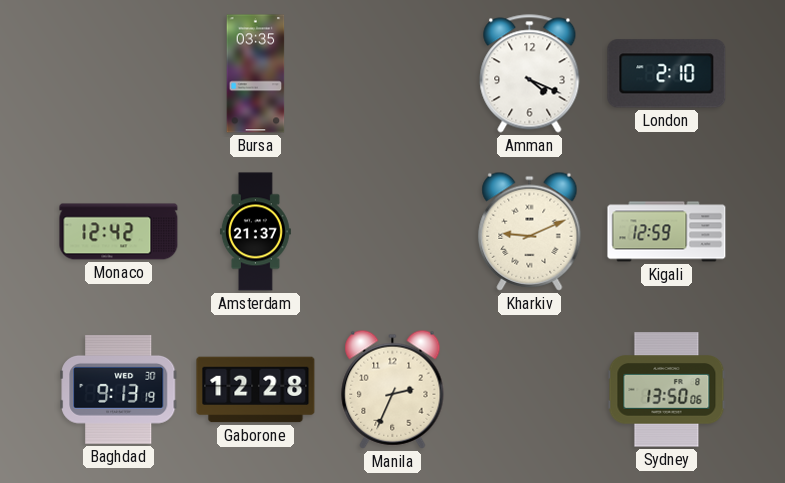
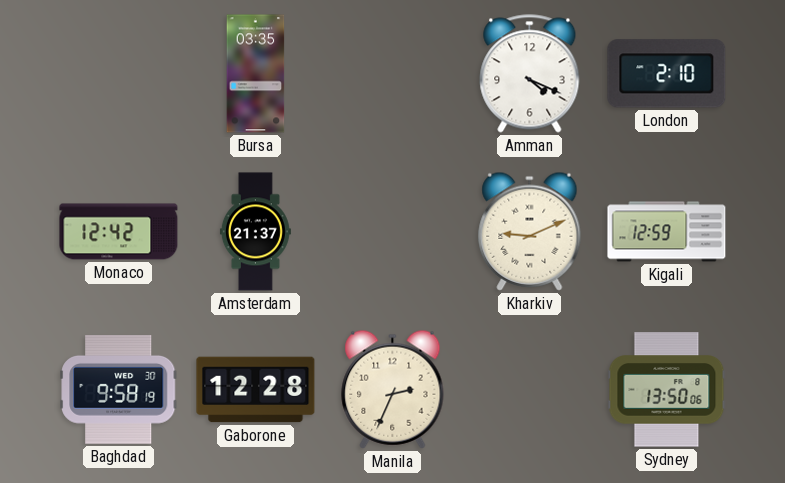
Baghdad: 9:13 -> 9:58
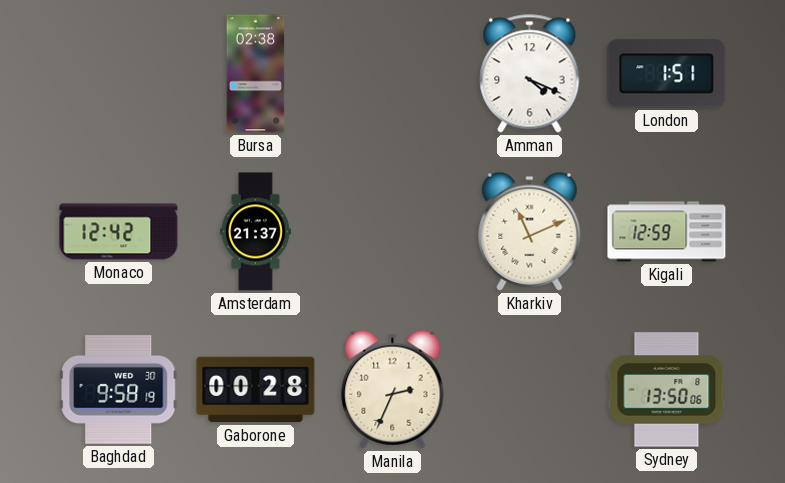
Bursa: 03:35 -> 02:38
London: 2:10 -> 1:51
Kharkiv: 9:11 -> 11:11
Gaborone: 12:28 -> 00:28
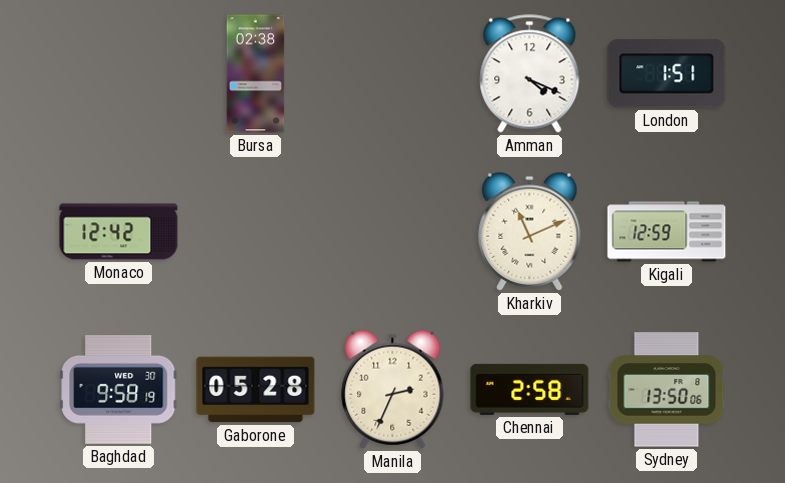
Amsterdam: 21:37 -> none
Gaborone: 00:28 -> 05:28
Chennai: none -> 2:58
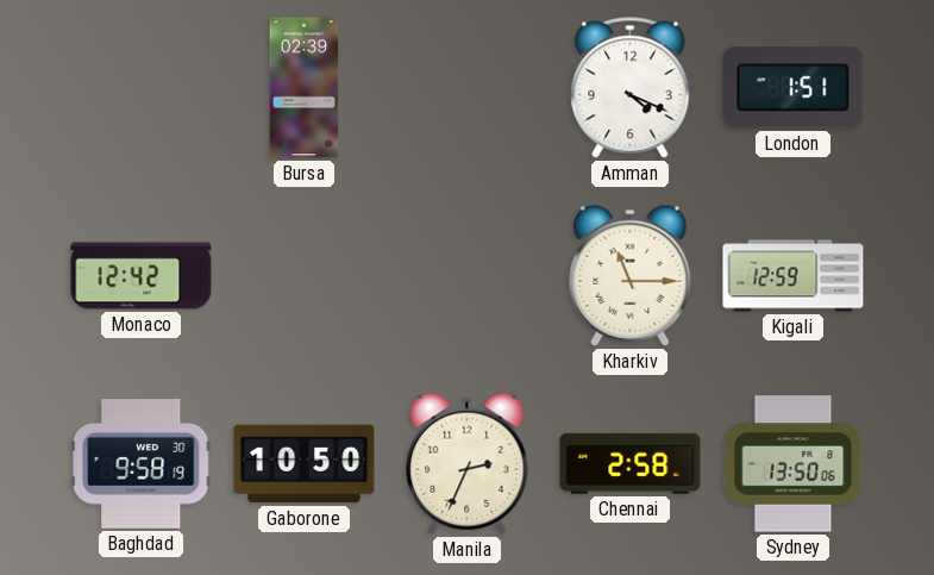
Bursa: 02:38 -> 02:39
Kharkiv: 11:11 -> 11:15
Gaborone: 05:28 -> 10:50
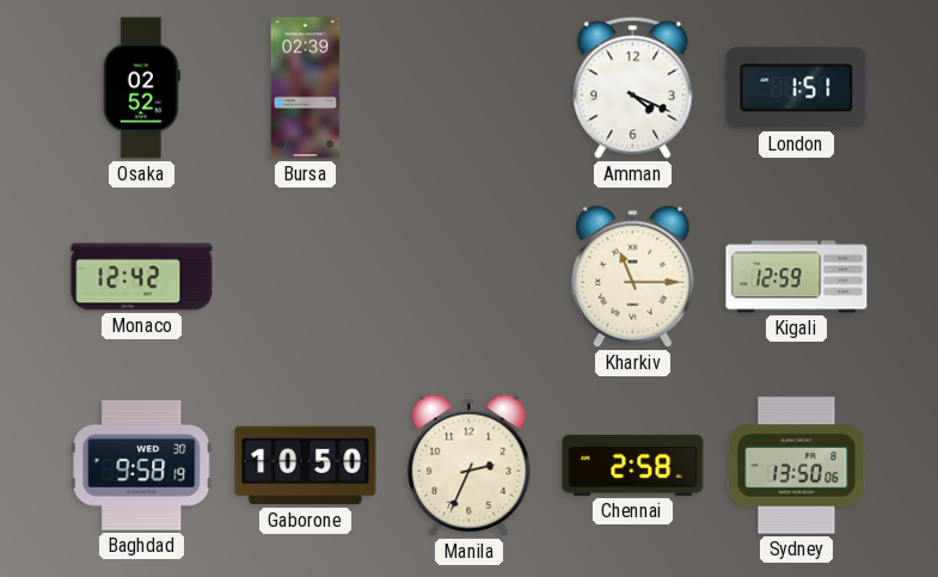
Osaka: none -> 02:52
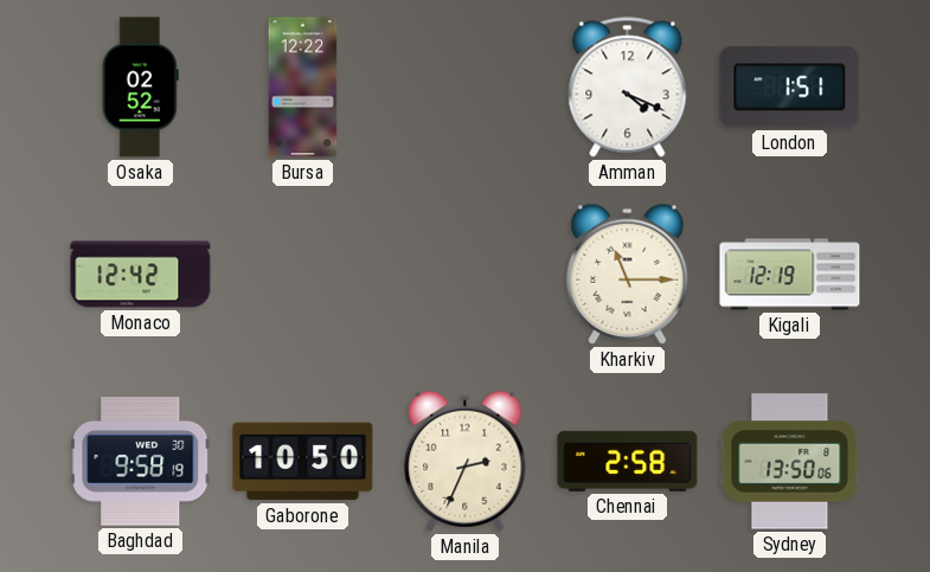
Bursa: 02:39 -> 12:22
Kigali: 12:59 -> 12:19
